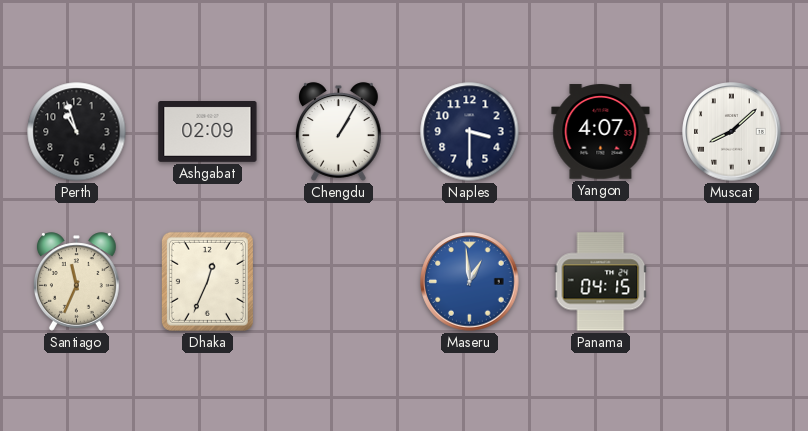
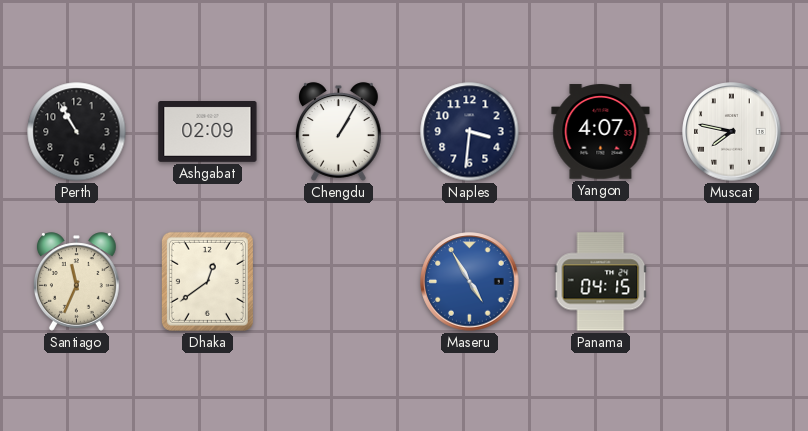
Perth: 10:57 -> 10:55
Naples: 3:30 -> 3:31
Muscat: 8:08 -> 7:47
Dhaka: 12:34 -> 12:39
Maseru: 12:59 -> 4:55
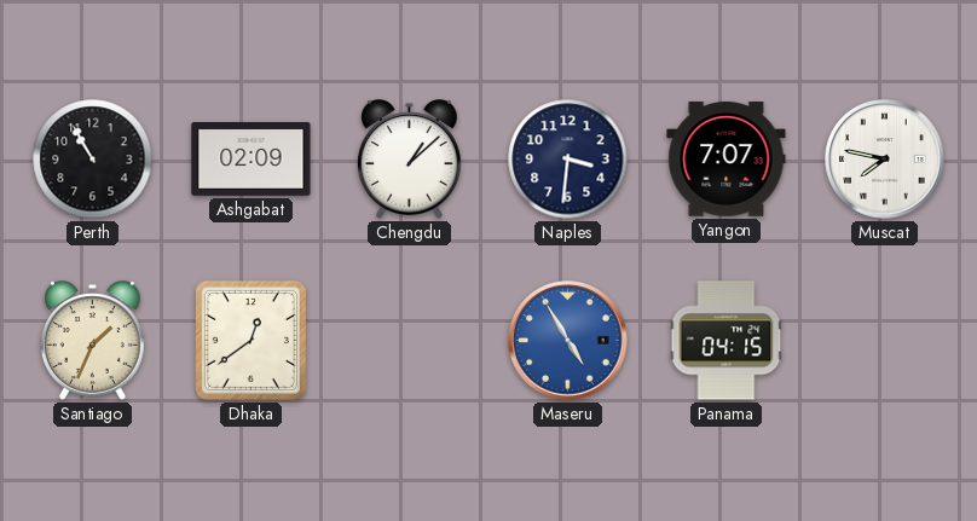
Chengdu: 1:05 -> 1:08
Yangon: 4:07 -> 7:07
Santiago: 11:34 -> 1:34
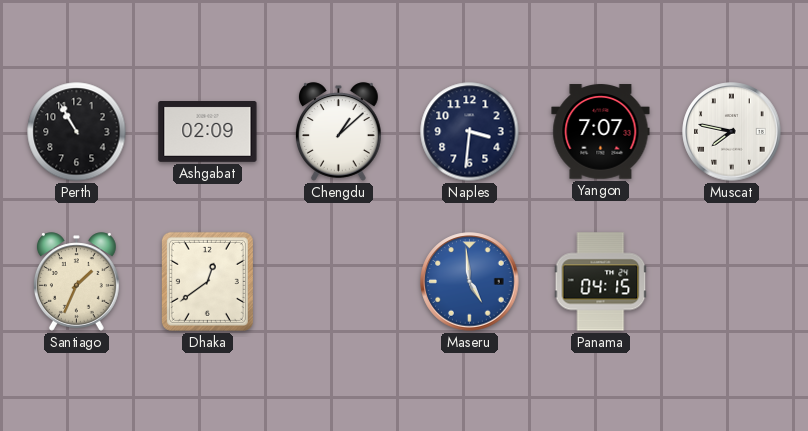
Maseru: 4:55 -> 4:59
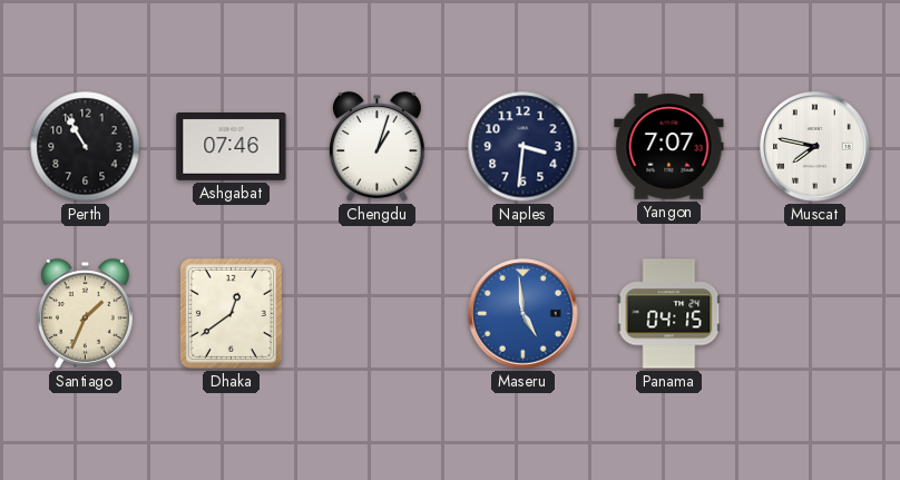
Ashgabat: 02:09 -> 07:46
Chengdu: 1:08 -> 1:03
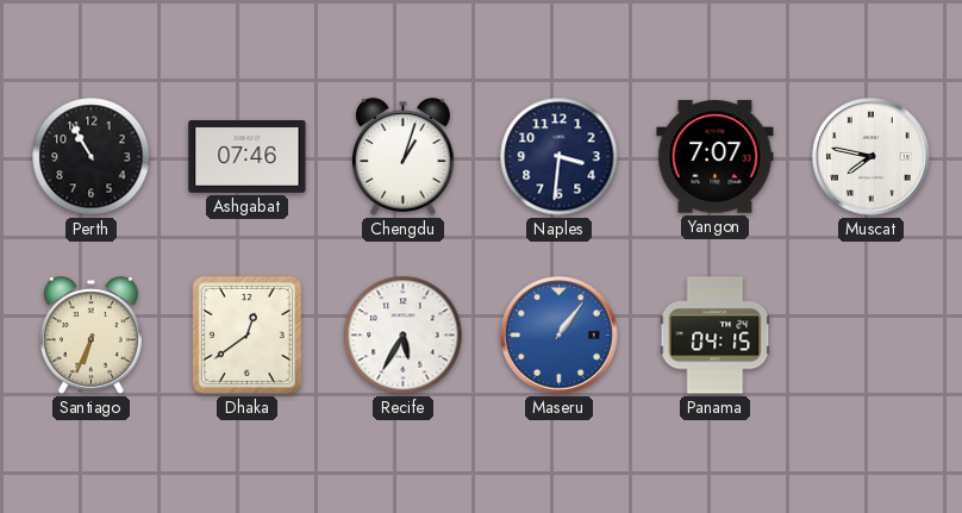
Santiago: 1:34 -> 6:34
Recife: none -> 5:35
Maseru: 4:59 -> 1:06
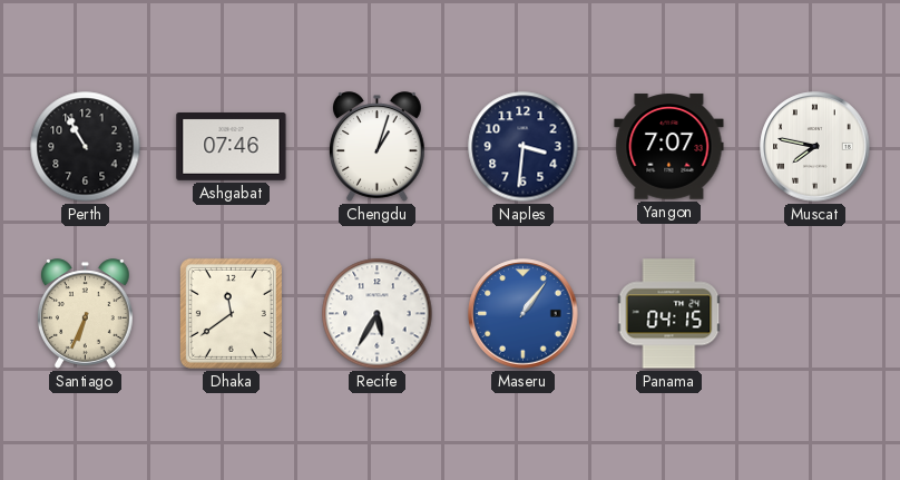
Dhaka: 12:39 -> 11:39
